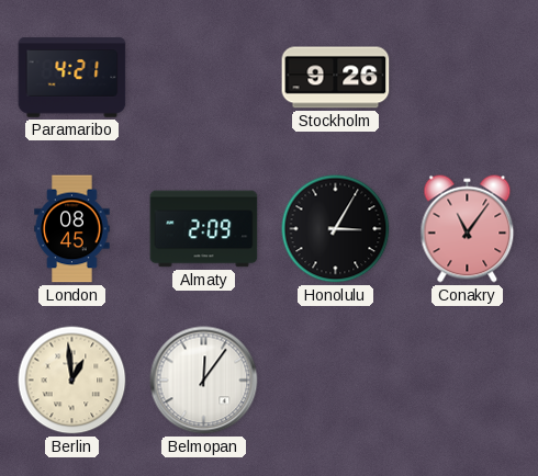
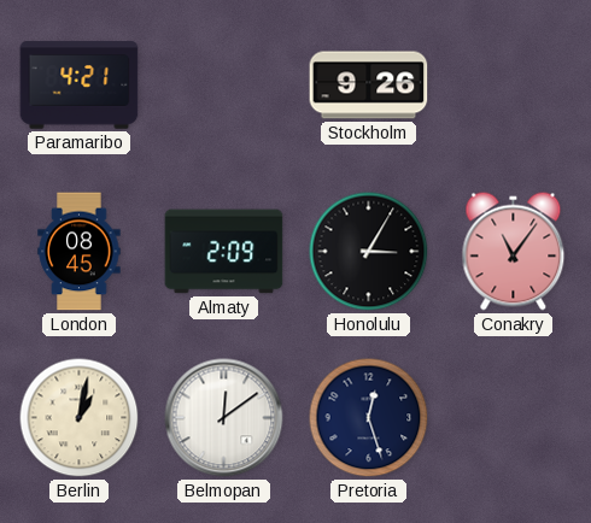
Berlin: 12:59 -> 1:02
Belmopan: 12:06 -> 12:09
Pretoria: none -> 12:27
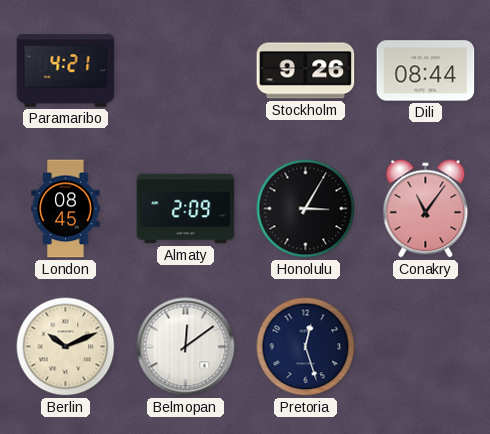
Dili: none -> 08:44
Berlin: 1:02 -> 10:11
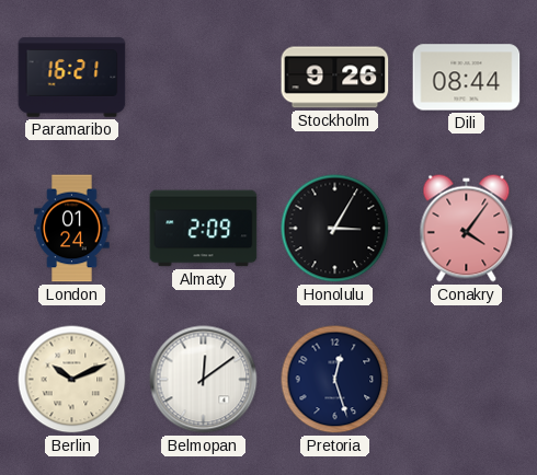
Paramaribo: 4:21 -> 16:21
London: 08:45 -> 01:24
Conakry: 11:06 -> 4:06
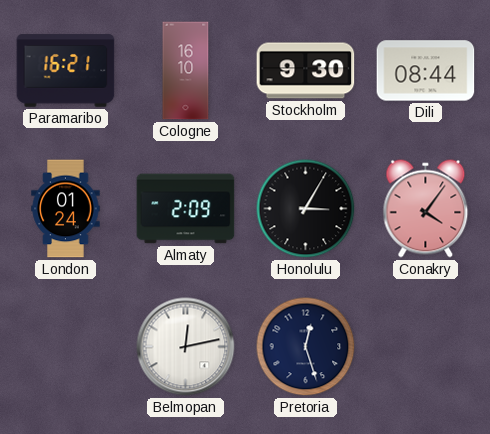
Cologne: none -> 16:10
Stockholm: 9:26 -> 9:30
Berlin: 10:11 -> none
Belmopan: 12:09 -> 12:13
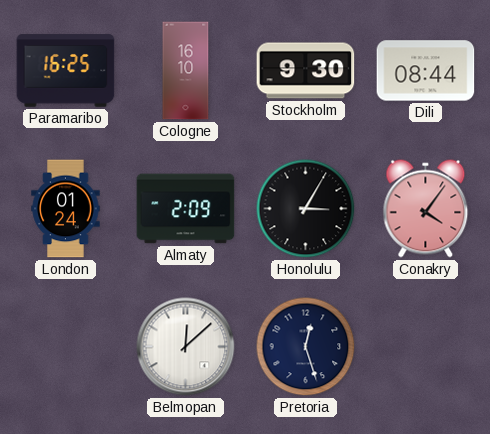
Paramaribo: 16:21 -> 16:25
Belmopan: 12:13 -> 12:08
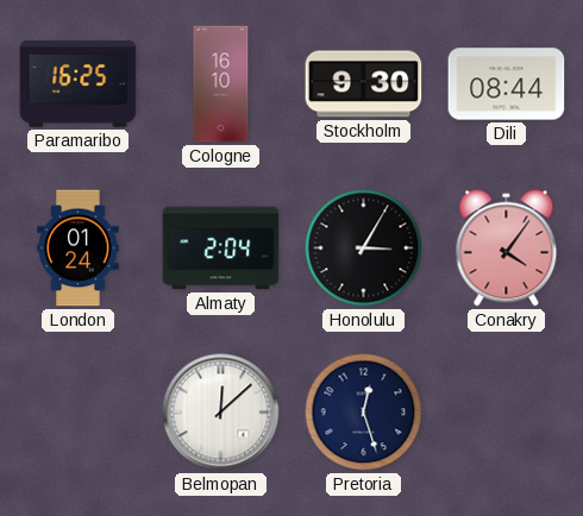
Almaty: 2:09 -> 2:04
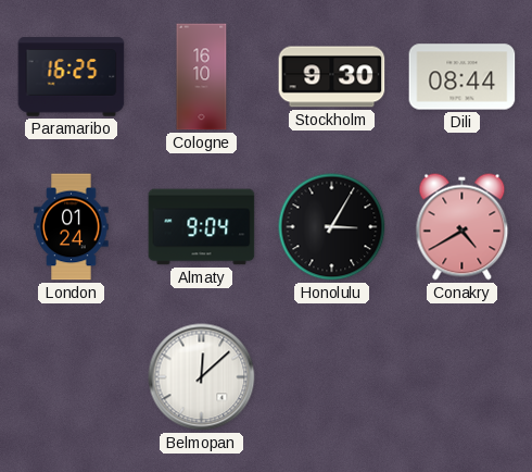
Almaty: 2:04 -> 9:04
Conakry: 4:06 -> 4:40
Pretoria: 12:27 -> none
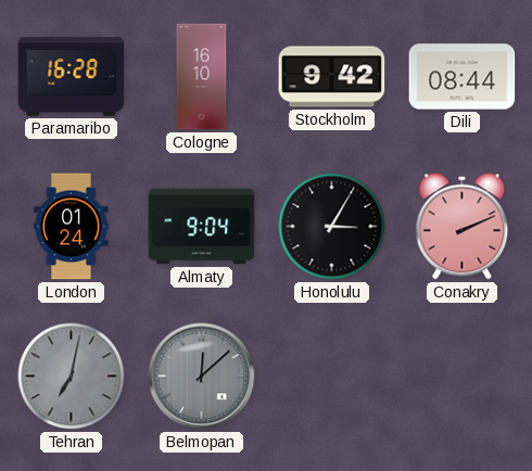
Paramaribo: 16:25 -> 16:28
Stockholm: 9:30 -> 9:42
Conakry: 4:40 -> 2:11
Tehran: none -> 7:02
Belmopan dial: white -> grey
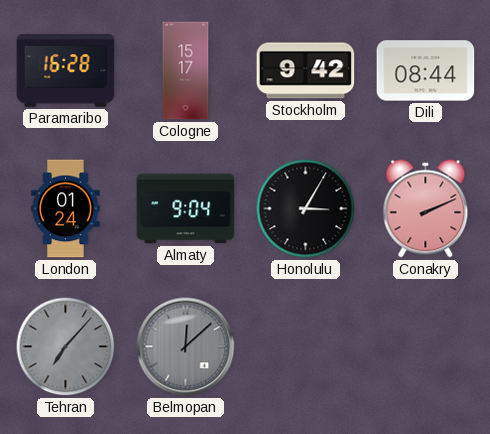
Cologne: 16:10 -> 15:17
Tehran: 7:02 -> 7:07
